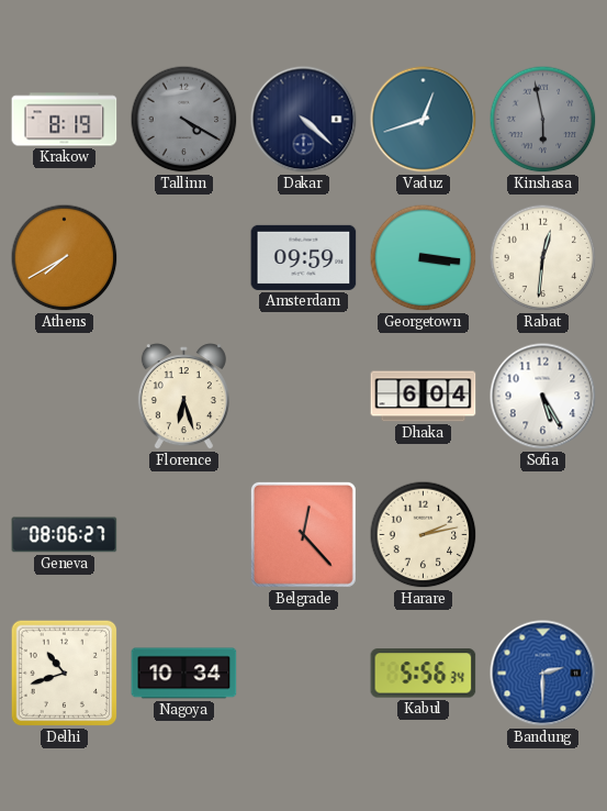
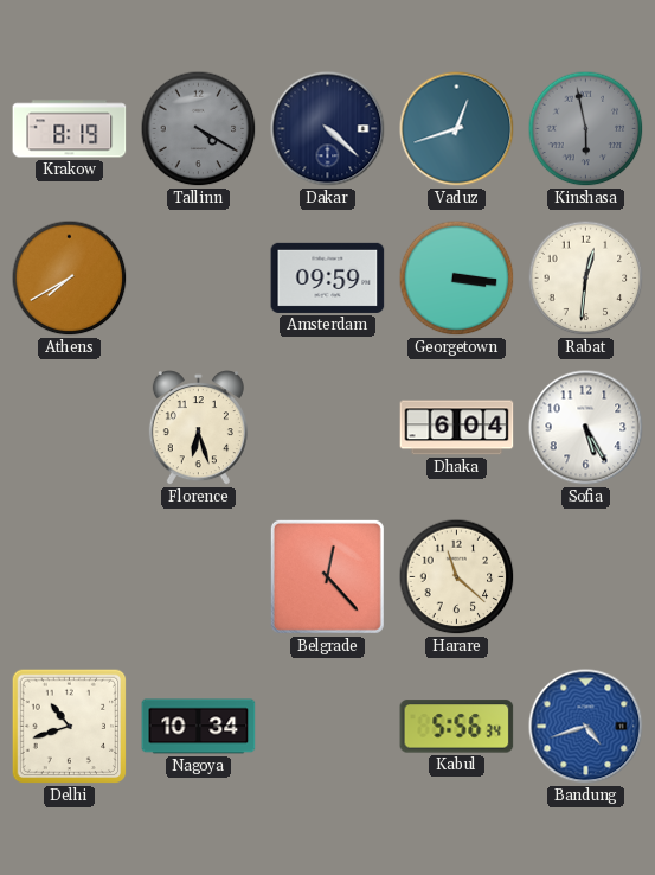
Geneva: 08:06 -> none
Harare: 2:13 -> 11:22
Bandung: 2:30 -> 4:42
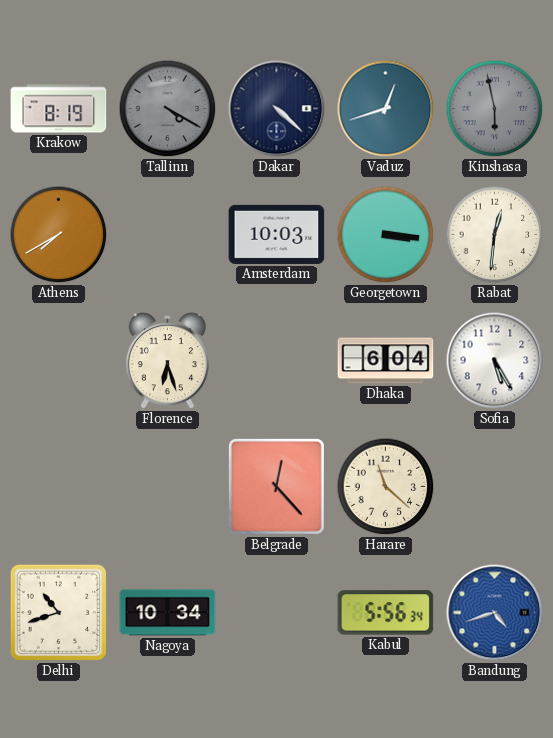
Amsterdam: 09:59 -> 10:03
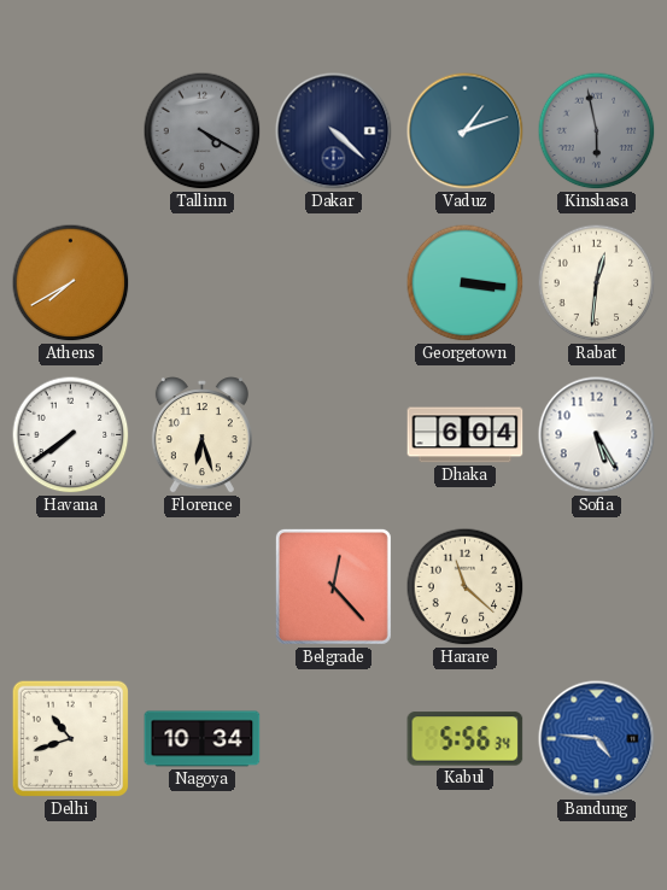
Krakow: 8:19 -> none
Vaduz: 12:42 -> 1:12
Amsterdam: 10:03 -> none
Havana: none -> 7:39
Bandung: 4:42 -> 4:46
